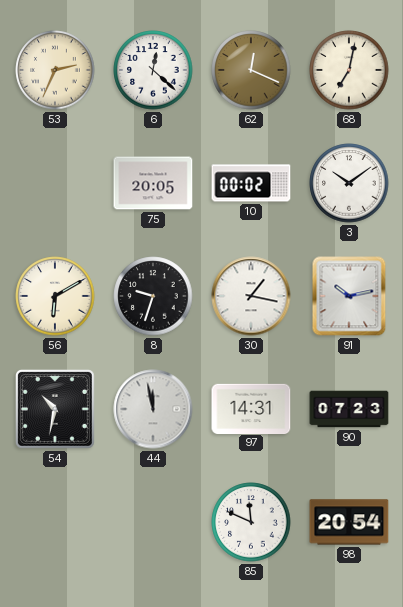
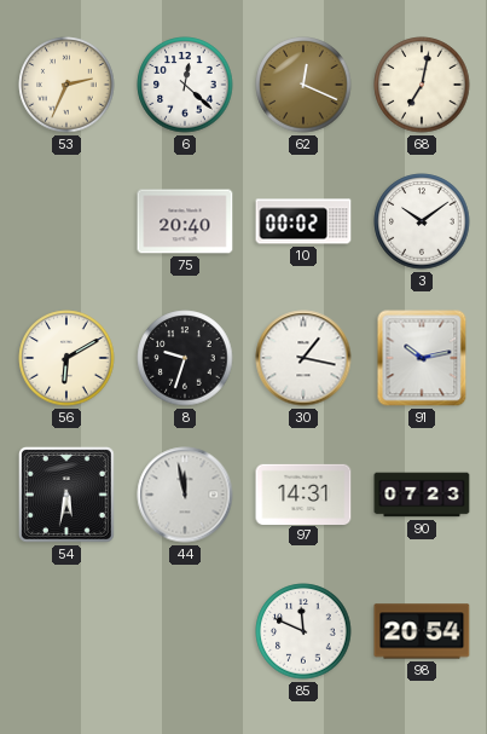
75: 20:05 -> 20:40
54: 10:32 -> 5:32
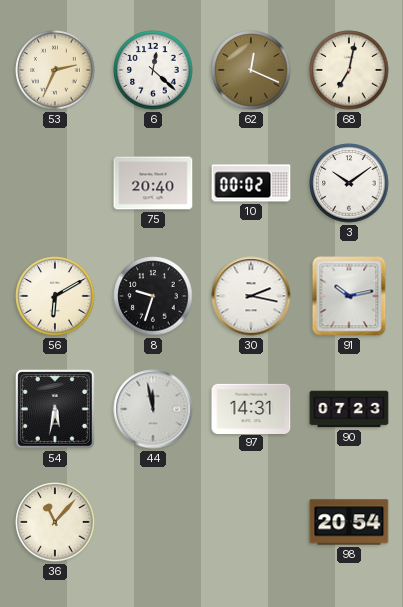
30: 1:17 -> 2:17
36: none -> 11:07
85: 11:49 -> none
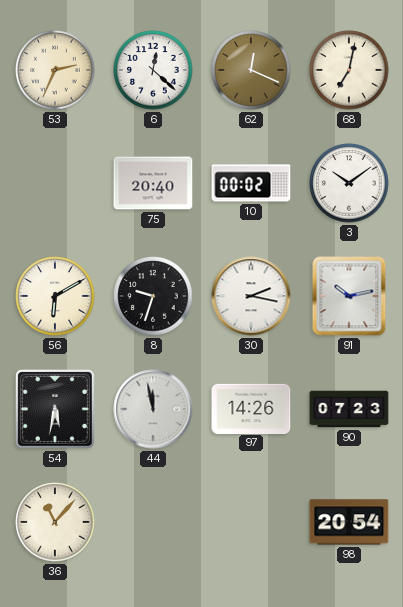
97: 14:31 -> 14:26
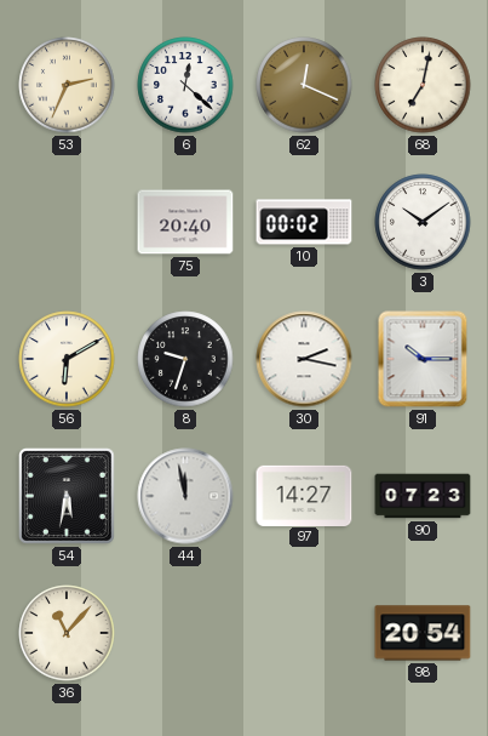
91: 10:13 -> 10:15
97: 14:26 -> 14:27
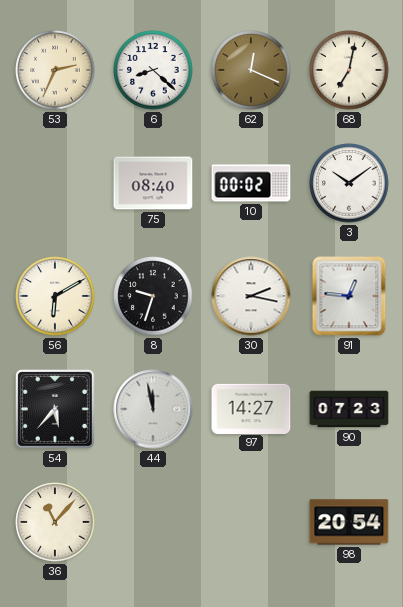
6: 12:22 -> 8:22
75: 20:40 -> 08:40
91: 10:15 -> 12:46
54: 5:32 -> 5:37
